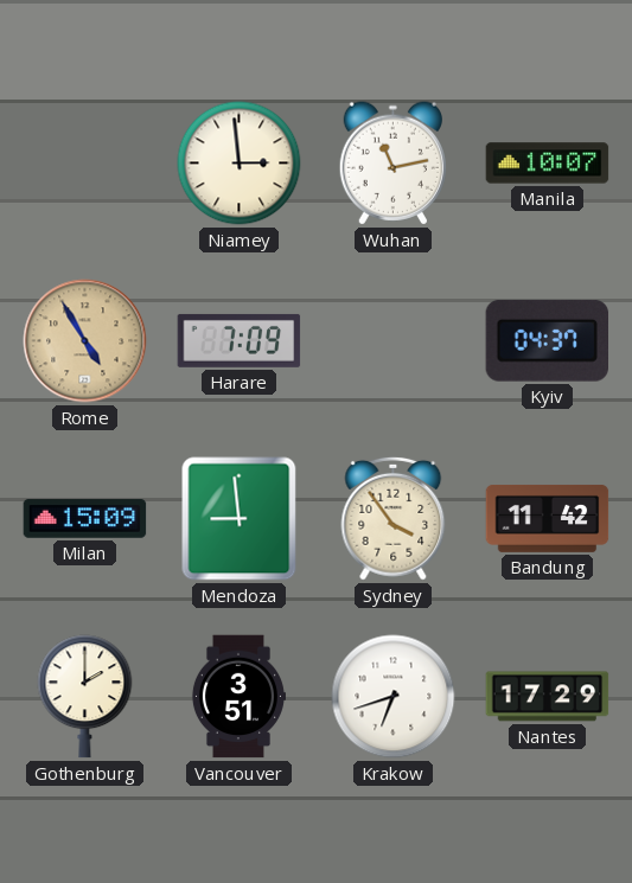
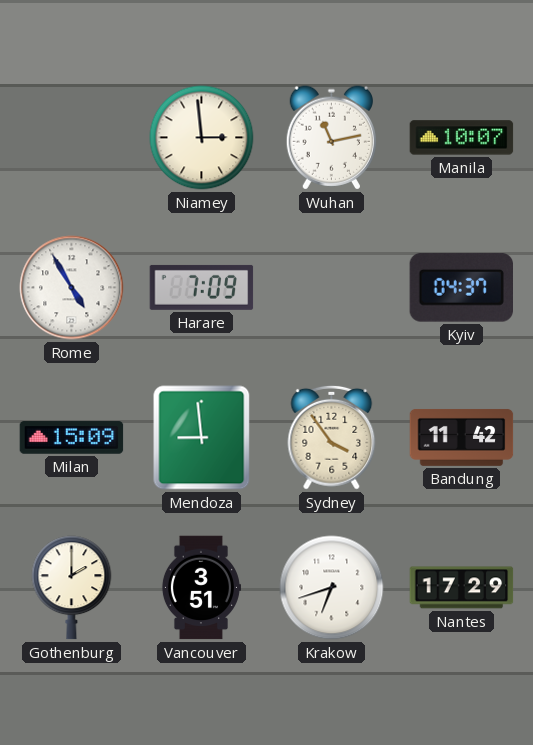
Rome dial: champagne -> white
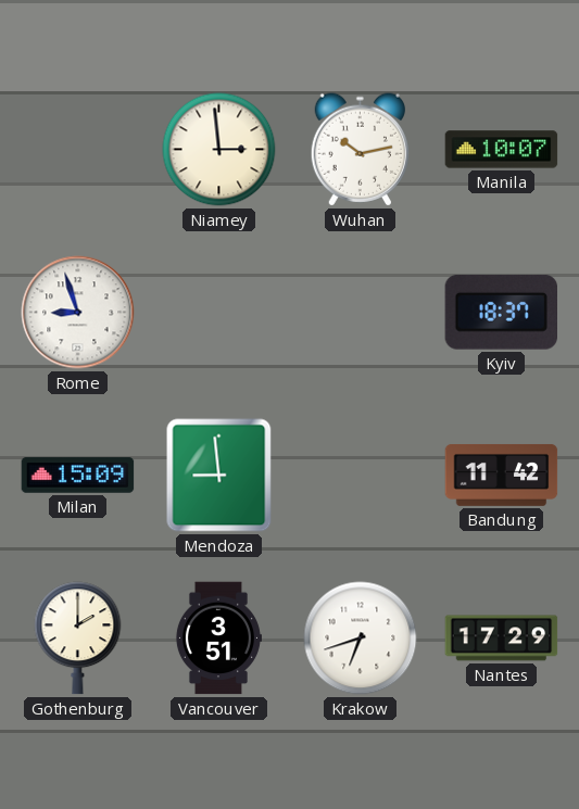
Wuhan: 11:13 -> 10:13
Rome: 4:55 -> 8:57
Harare: 7:09 -> none
Kyiv: 04:37 -> 18:37
Sydney: 3:54 -> none
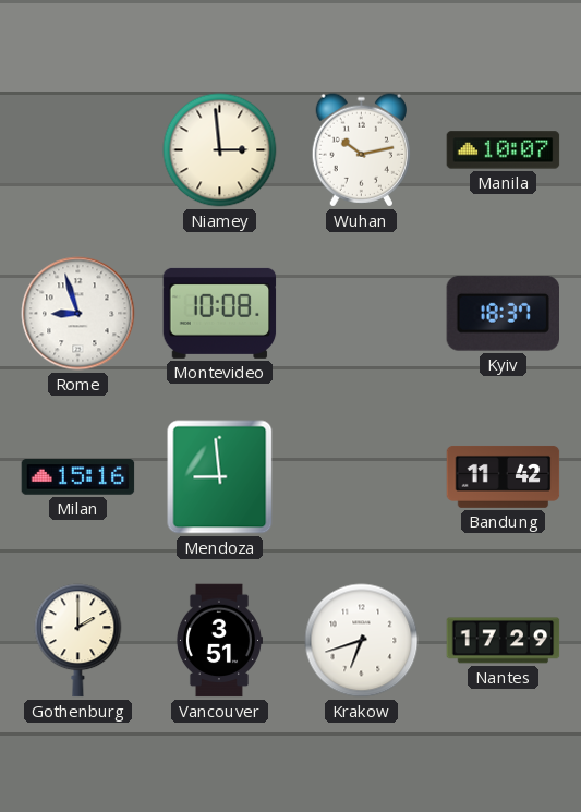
Montevideo: none -> 10:08
Milan: 15:09 -> 15:16
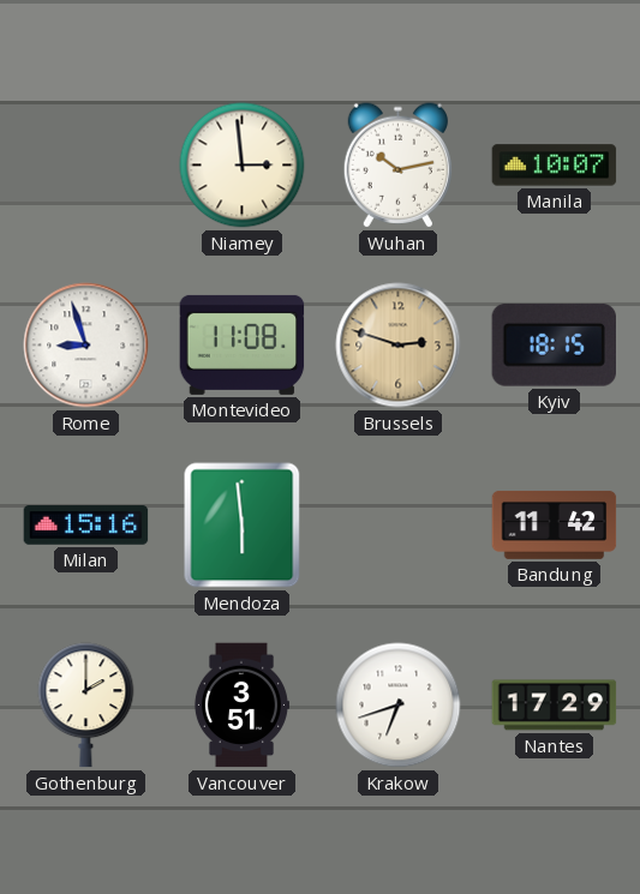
Montevideo: 10:08 -> 11:08
Brussels: none -> 2:48
Kyiv: 18:37 -> 18:15
Mendoza: 8:59 -> 5:59
